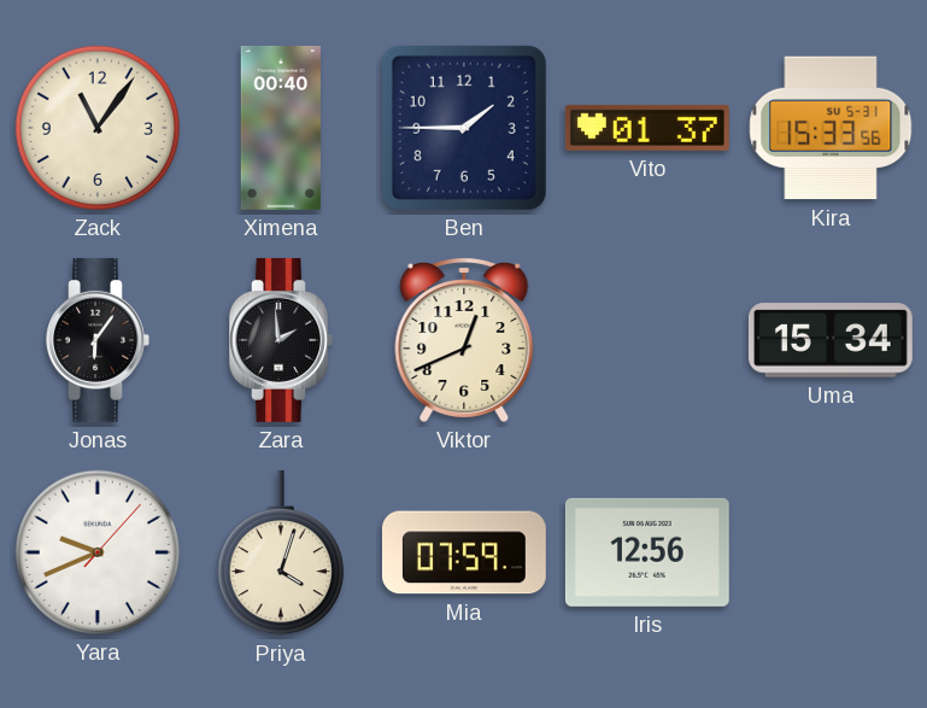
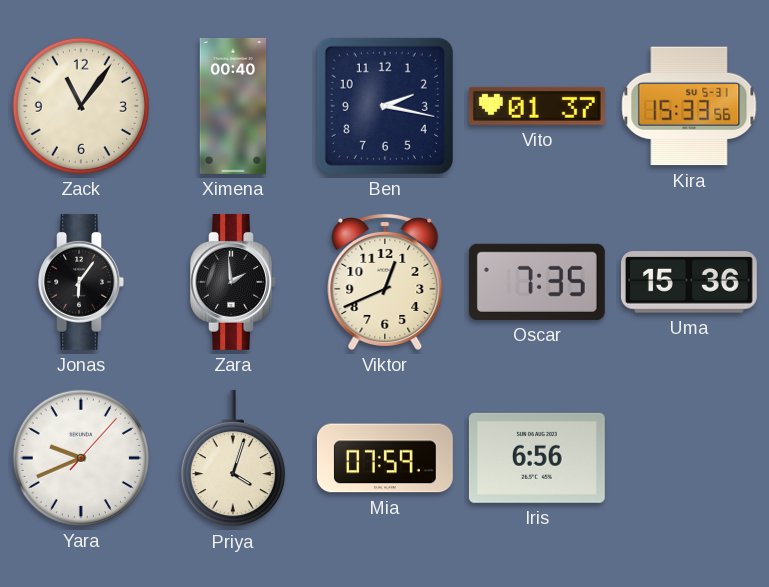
Ben: 1:45 -> 2:17
Oscar: none -> 7:35
Uma: 15:34 -> 15:36
Iris: 12:56 -> 6:56
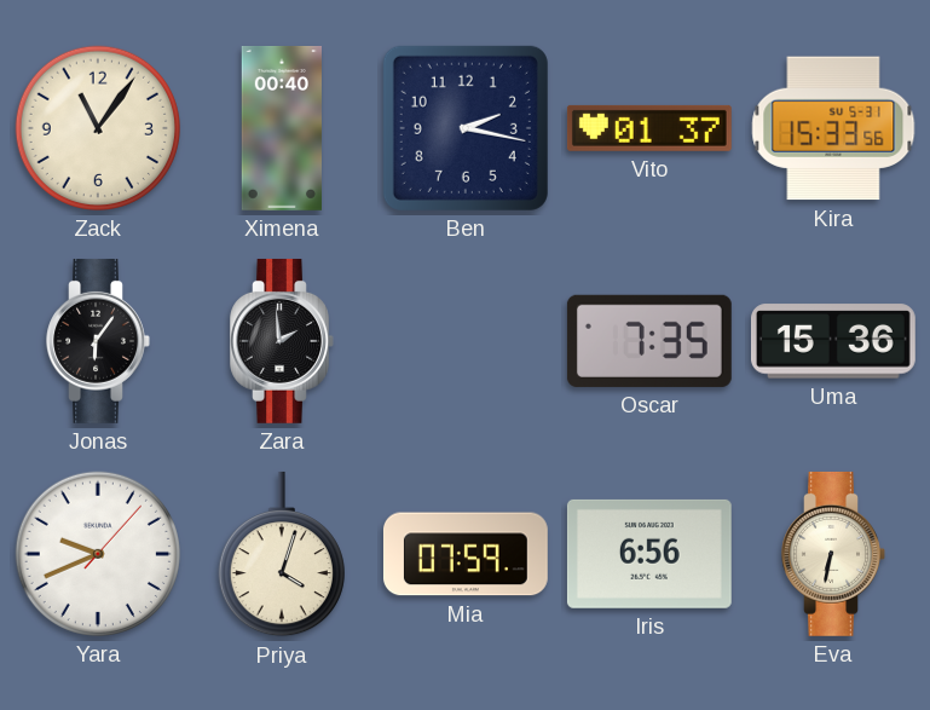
Viktor: 12:41 -> none
Eva: none -> 6:32
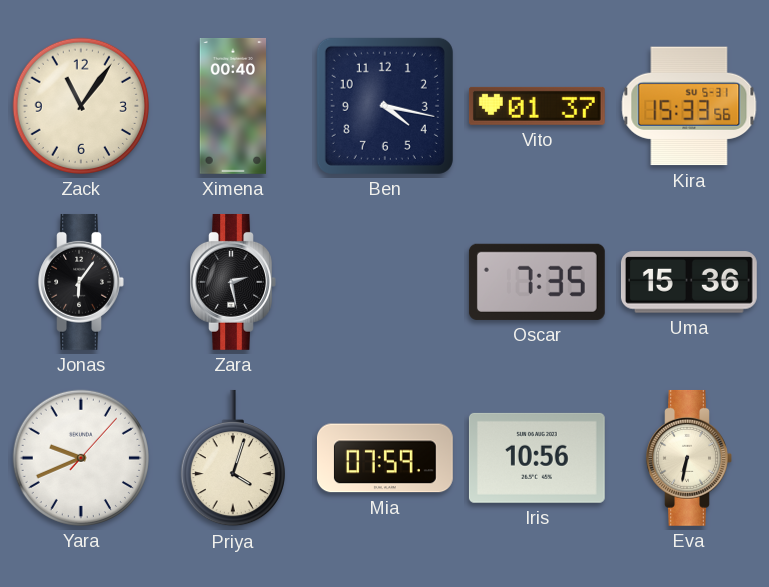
Ben: 2:17 -> 4:17
Zara: 1:59 -> 2:28
Iris: 6:56 -> 10:56
